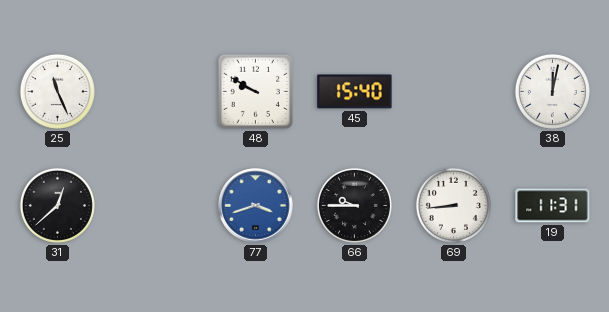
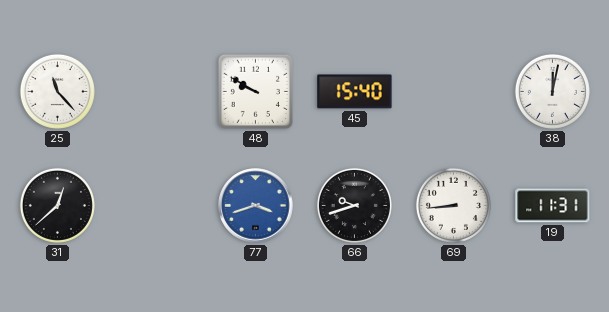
25: 11:26 -> 11:23
66: 9:45 -> 9:42
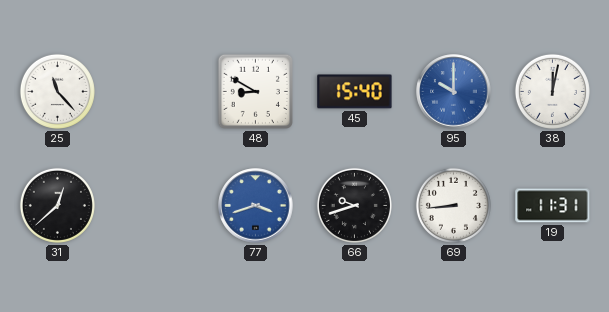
48: 9:50 -> 8:50
95: none -> 10:00
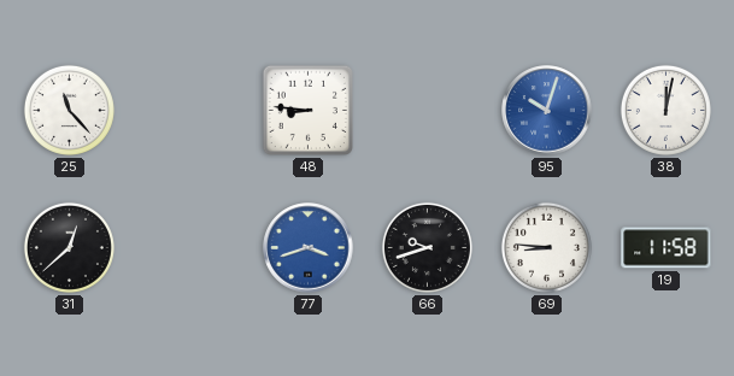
48: 8:50 -> 8:46
45: 15:40 -> none
95: 10:00 -> 10:03
69: 8:44 -> 8:46
19: 11:31 -> 11:58
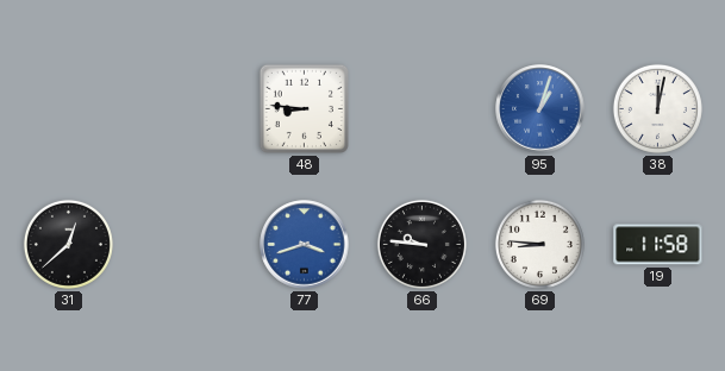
25: 11:23 -> none
95: 10:03 -> 1:03
66: 9:42 -> 9:46
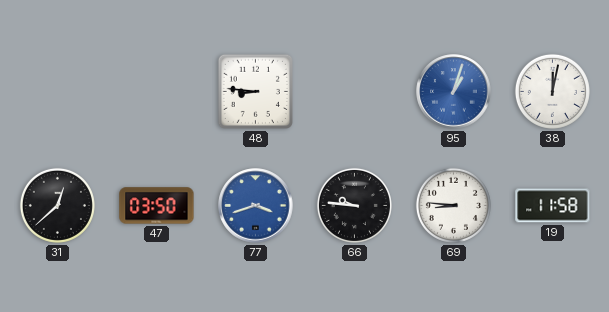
47: none -> 03:50
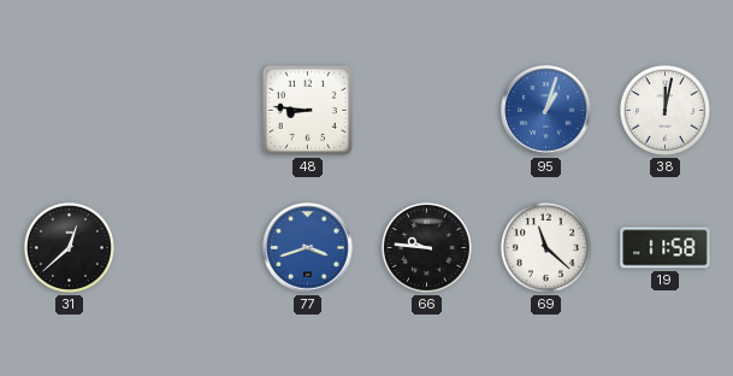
47: 03:50 -> none
69: 8:46 -> 11:22
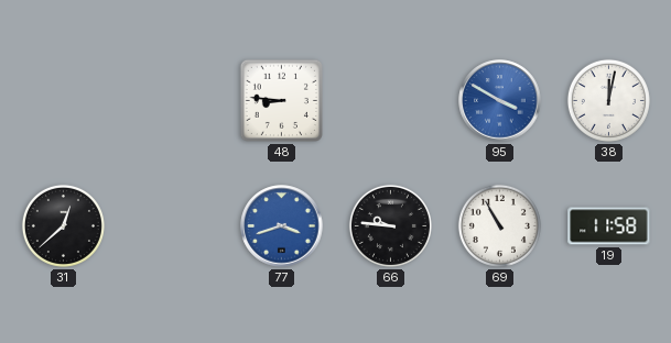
95: 1:03 -> 3:50
69: 11:22 -> 10:55
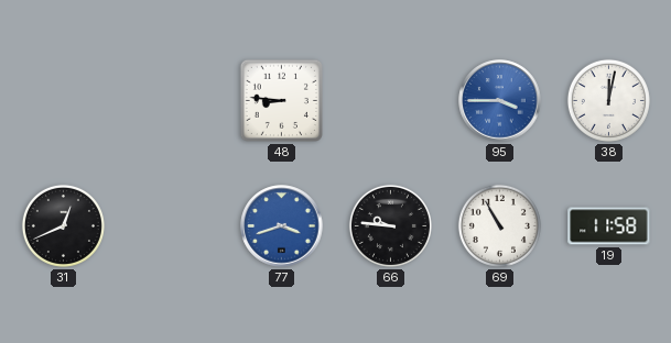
95: 3:50 -> 3:45
31: 12:38 -> 12:41
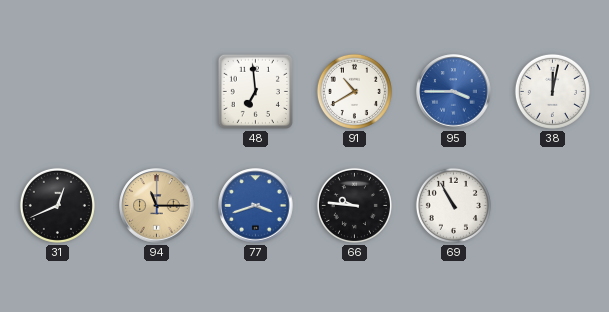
48: 8:46 -> 6:59
91: none -> 10:40
94: none -> 11:15
19: 11:58 -> none
